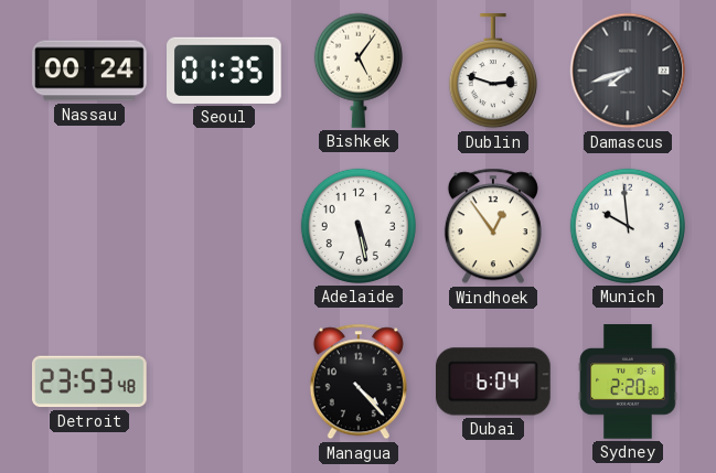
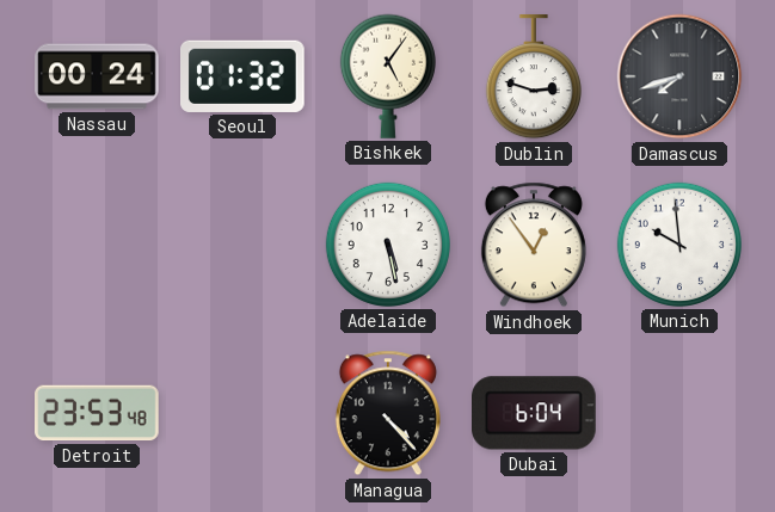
Seoul: 01:35 -> 01:32
Sydney: 2:20 -> none
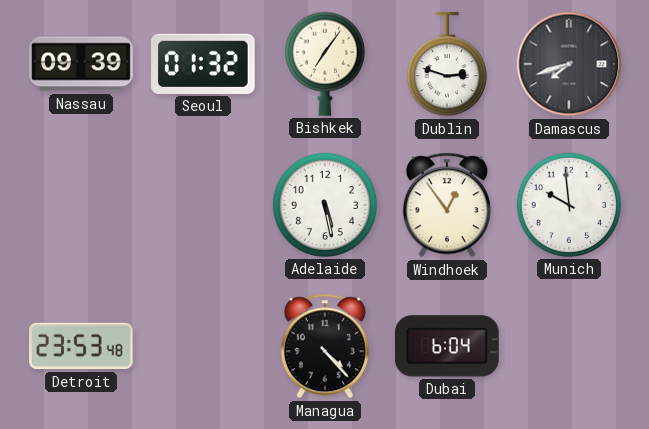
Nassau: 00:24 -> 09:39
Bishkek: 5:06 -> 7:06
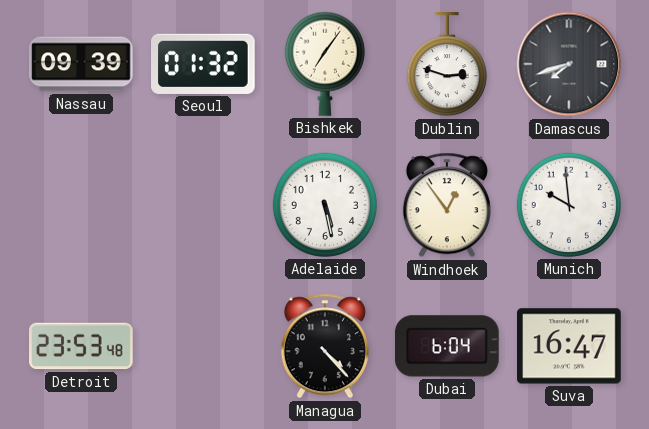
Suva: none -> 16:47
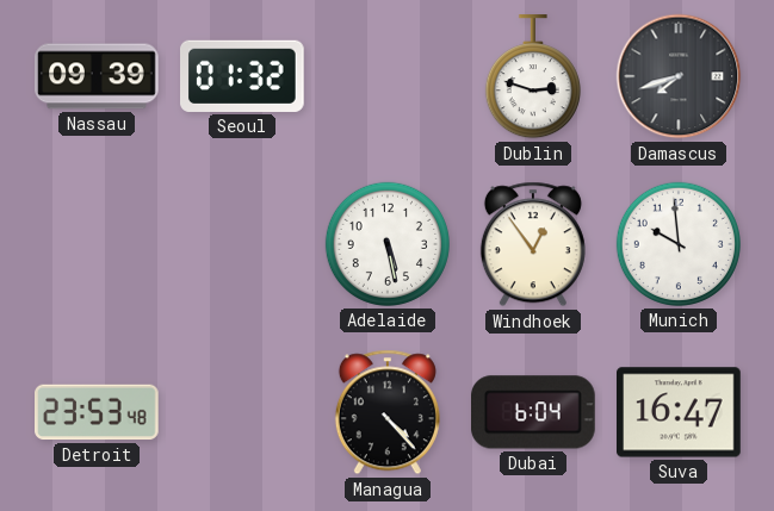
Bishkek: 7:06 -> none
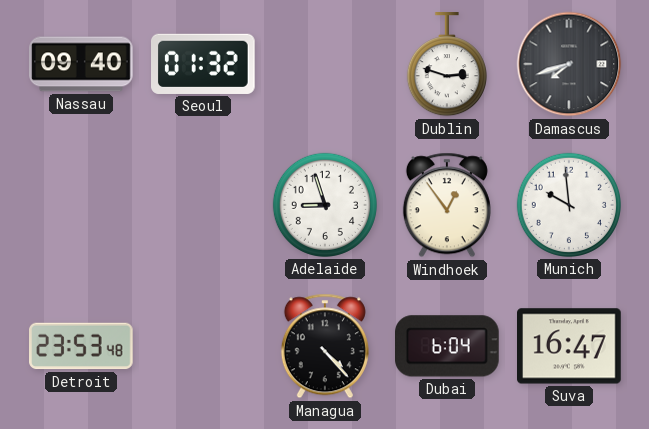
Nassau: 09:39 -> 09:40
Adelaide: 5:28 -> 8:57
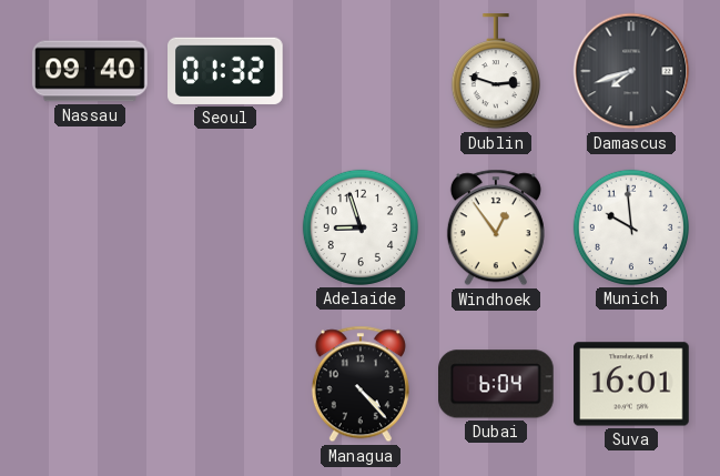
Detroit: 23:53 -> none
Suva: 16:47 -> 16:01
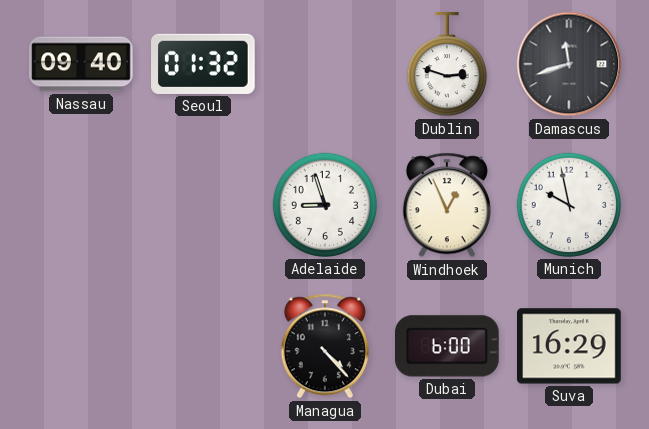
Damascus: 7:42 -> 11:42
Windhoek: 12:54 -> 12:56
Munich: 9:59 -> 9:58
Dubai: 6:04 -> 6:00
Suva: 16:01 -> 16:29
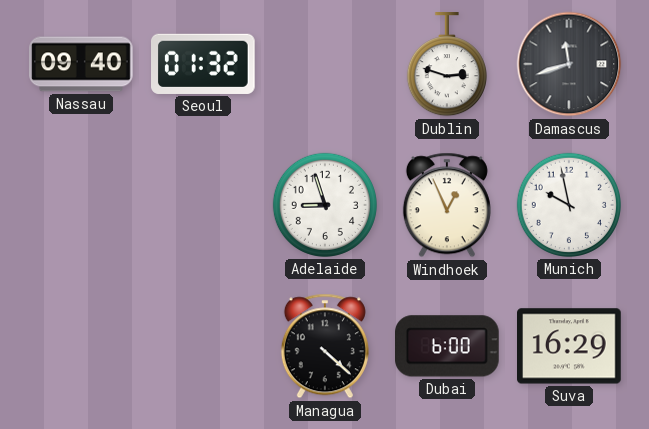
Managua: 4:23 -> 4:22
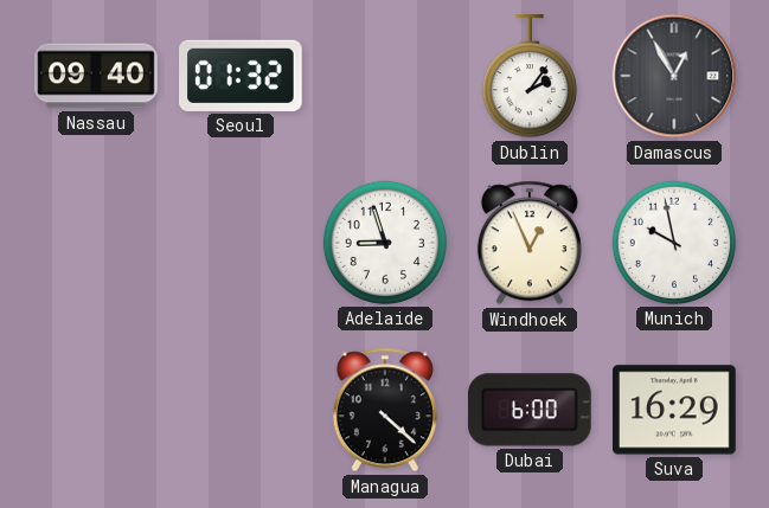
Dublin: 2:48 -> 2:06
Damascus: 11:42 -> 12:55
